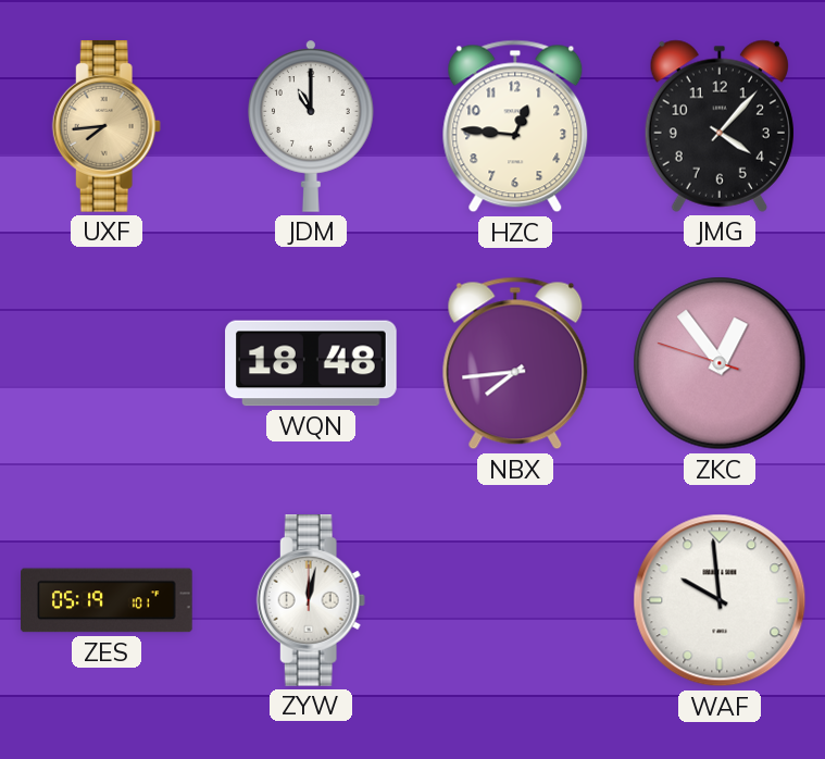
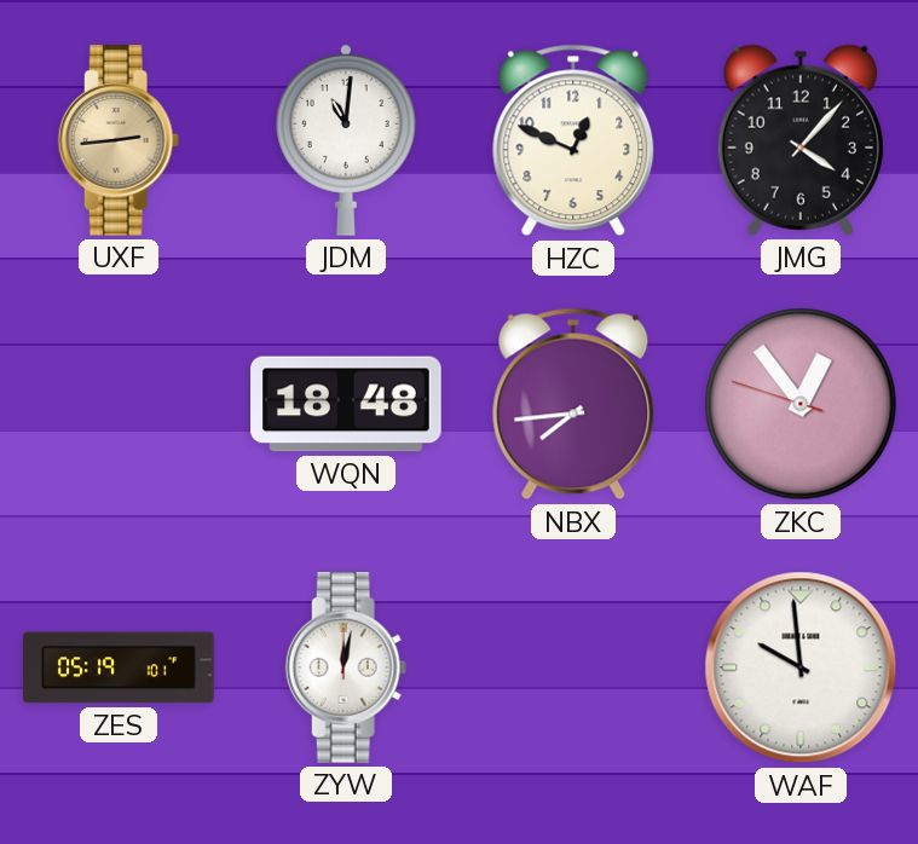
UXF: 7:44 -> 2:44
JDM: 11:00 -> 11:01
HZC: 12:46 -> 12:49
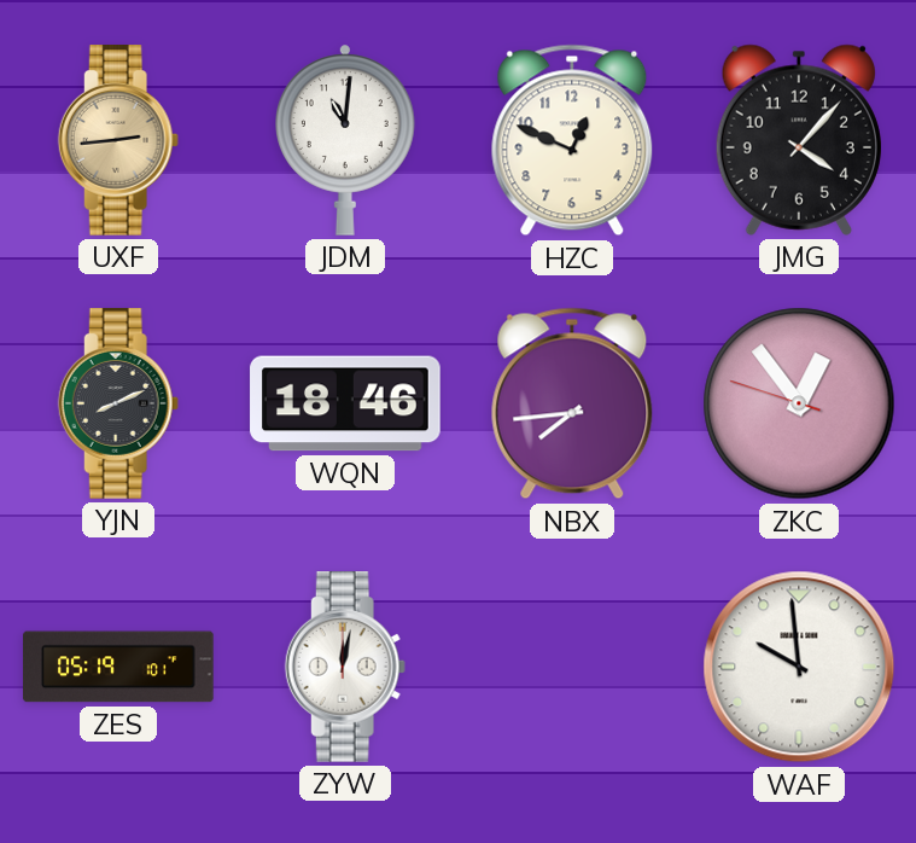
YJN: none -> 8:11
WQN: 18:48 -> 18:46
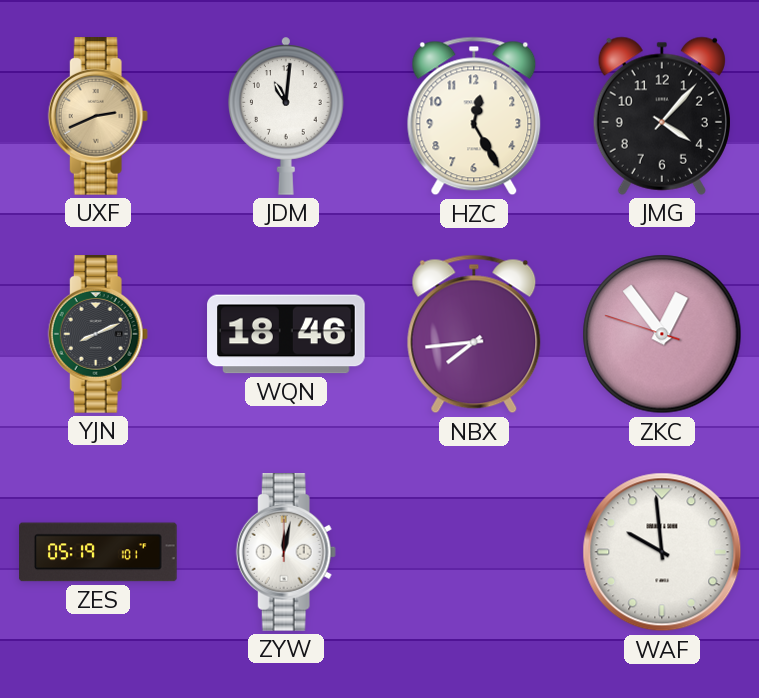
UXF: 2:44 -> 2:41
HZC: 12:49 -> 12:25
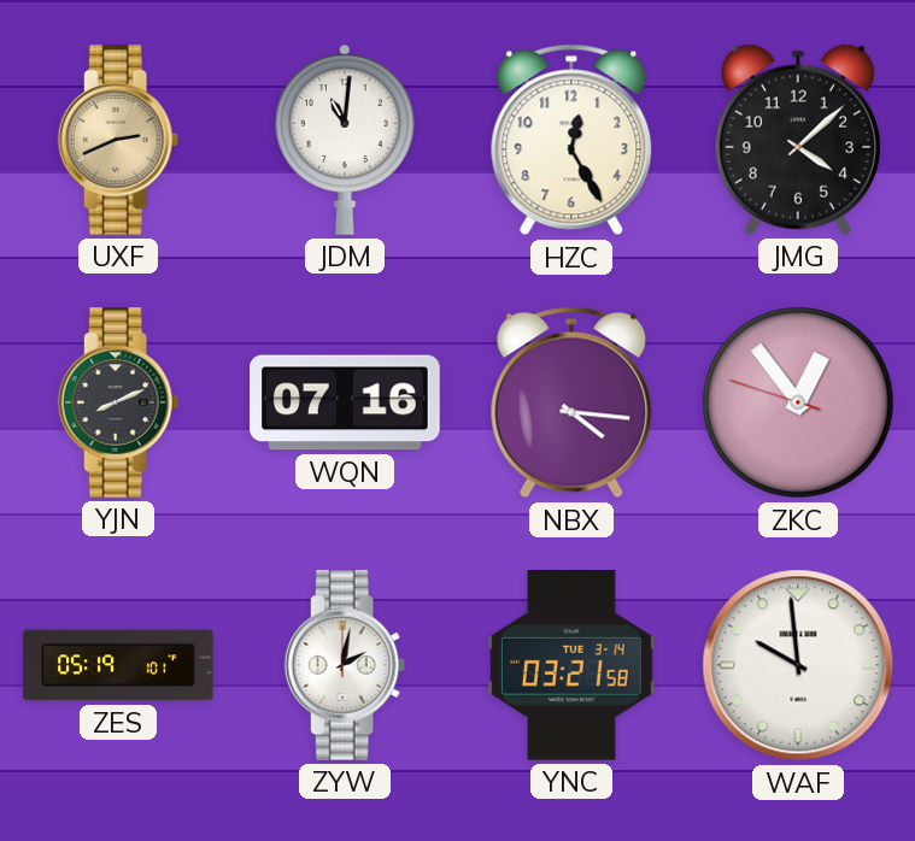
JMG: 4:07 -> 4:08
WQN: 18:46 -> 07:16
NBX: 7:44 -> 4:16
ZYW: 12:02 -> 2:02
YNC: none -> 03:21
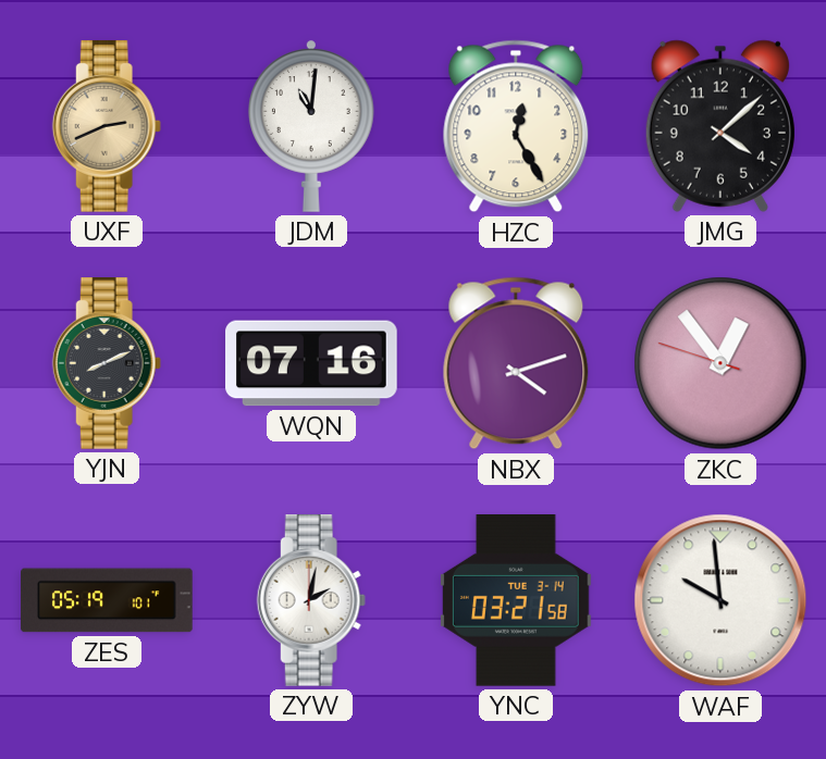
NBX: 4:16 -> 4:12
